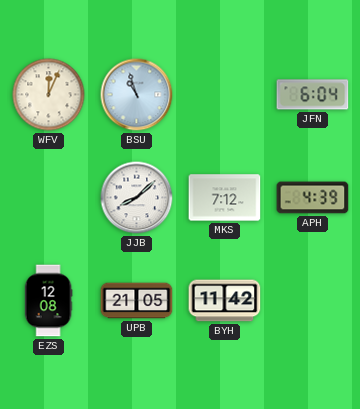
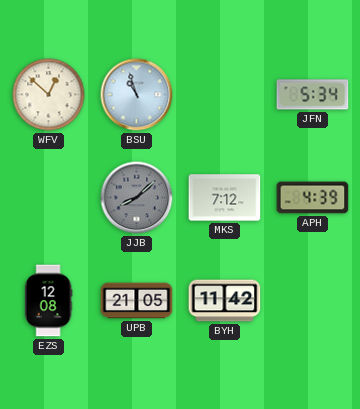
WFV: 12:04 -> 12:52
JFN: 6:04 -> 5:34
JJB dial: white -> grey
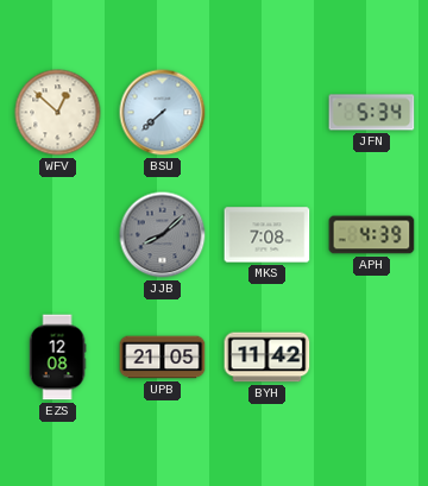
BSU: 10:57 -> 7:38
MKS: 7:12 -> 7:08
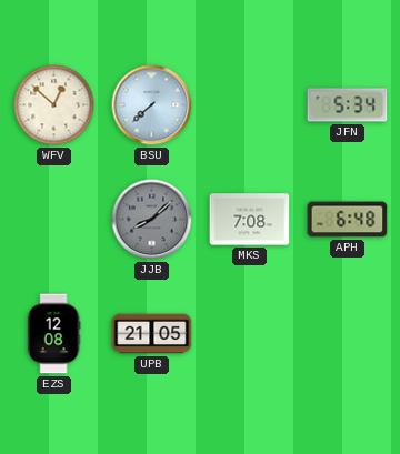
APH: 4:39 -> 6:48
BYH: 11:42 -> none
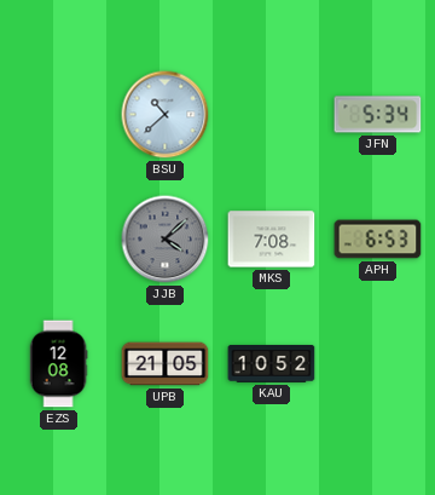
WFV: 12:52 -> none
BSU: 7:38 -> 10:38
JJB: 8:08 -> 4:08
APH: 6:48 -> 6:53
KAU: none -> 10:52
